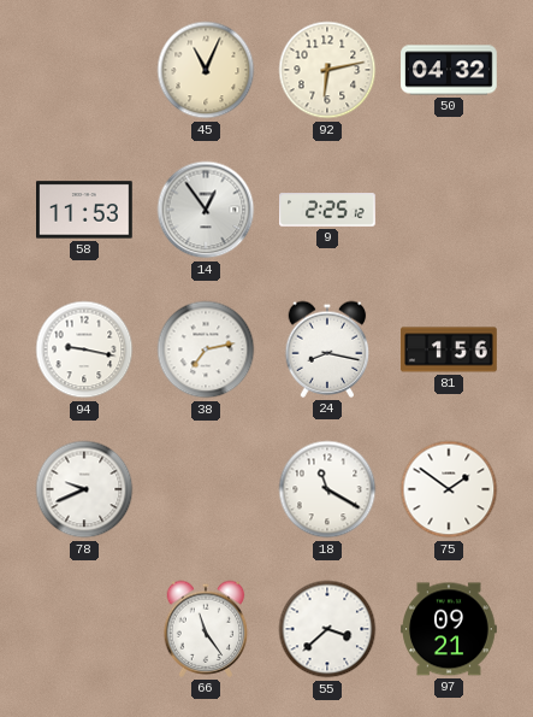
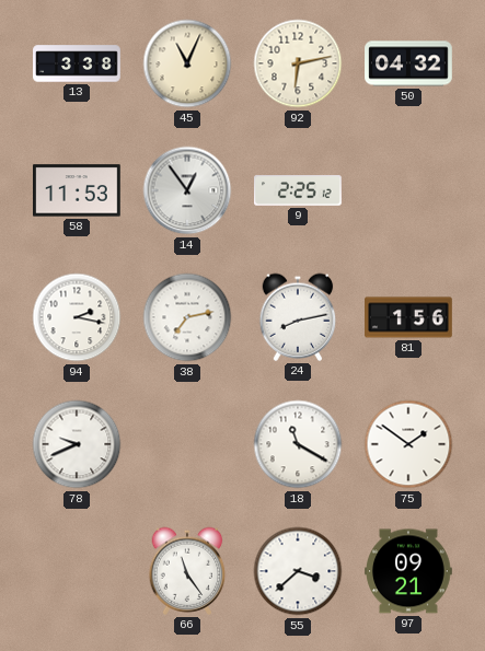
13: none -> 3:38
94: 9:17 -> 2:17
24: 8:17 -> 8:13
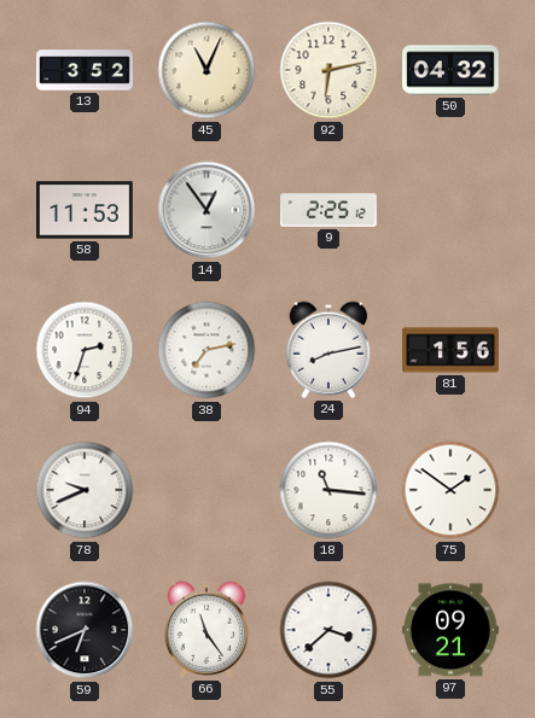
13: 3:38 -> 3:52
94: 2:17 -> 2:33
18: 11:20 -> 11:16
59: none -> 6:41
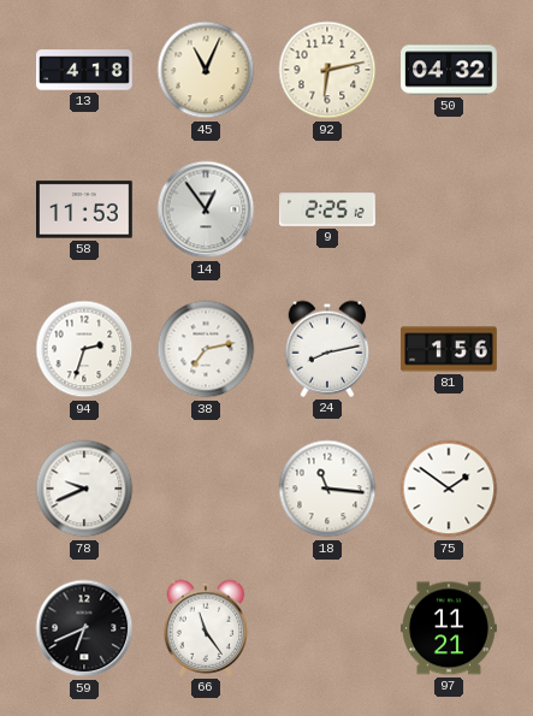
13: 3:52 -> 4:18
55: 3:38 -> none
97: 09:21 -> 11:21
